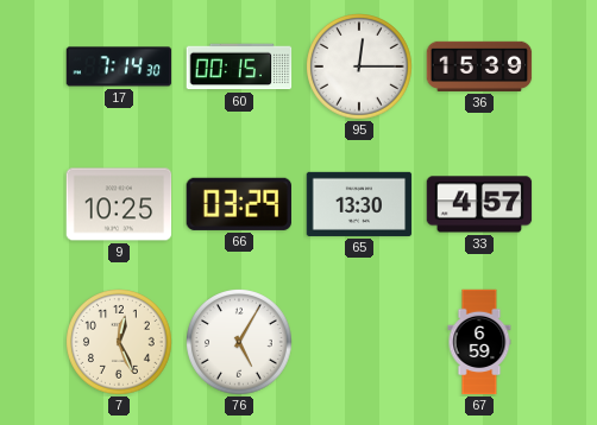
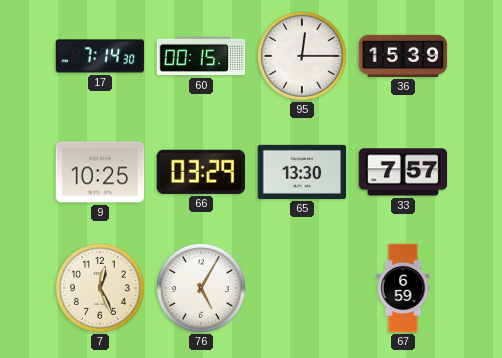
33: 4:57 -> 7:57
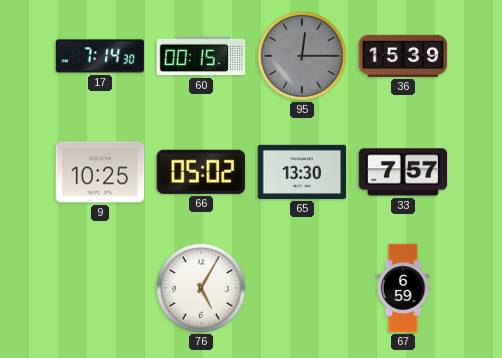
95 dial: white -> grey
66: 03:29 -> 05:02
7: 12:26 -> none
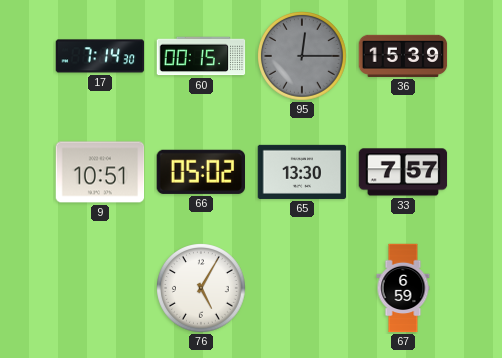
9: 10:25 -> 10:51
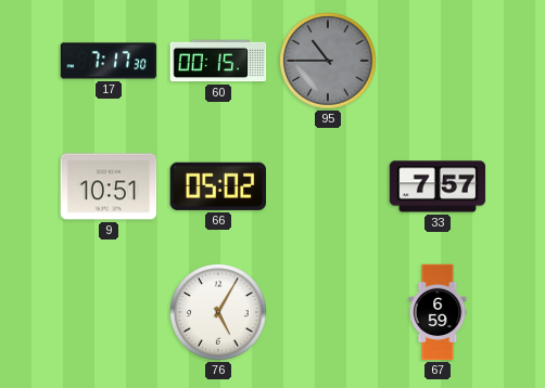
17: 7:14 -> 7:17
95: 12:15 -> 10:45
36: 15:39 -> none
65: 13:30 -> none
